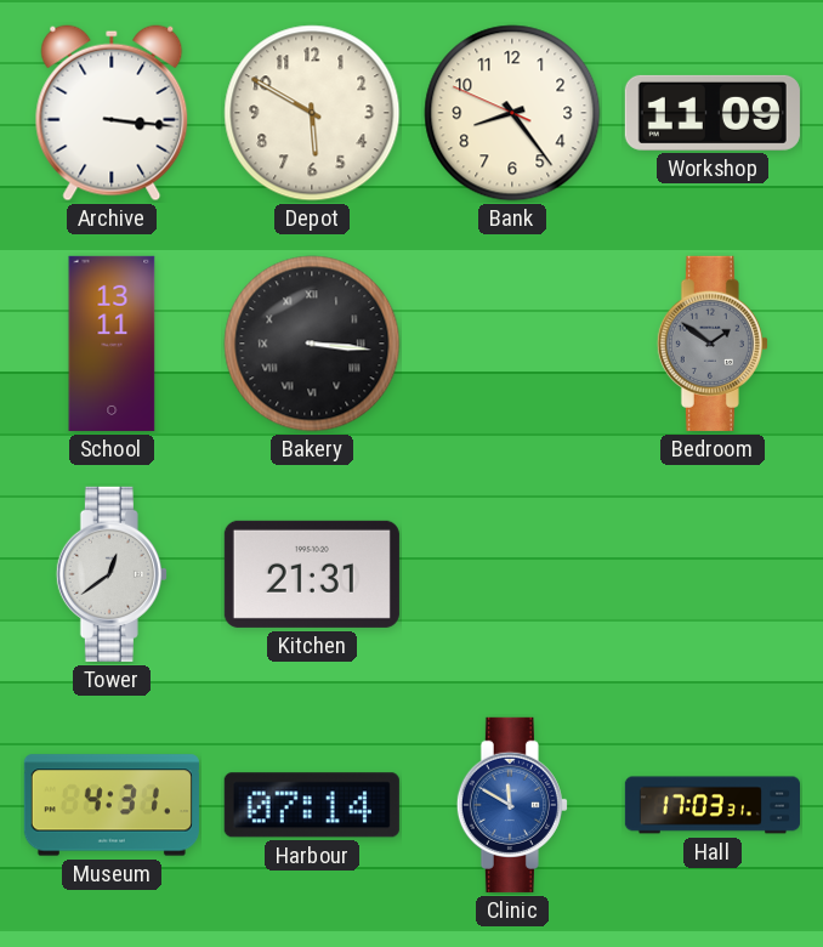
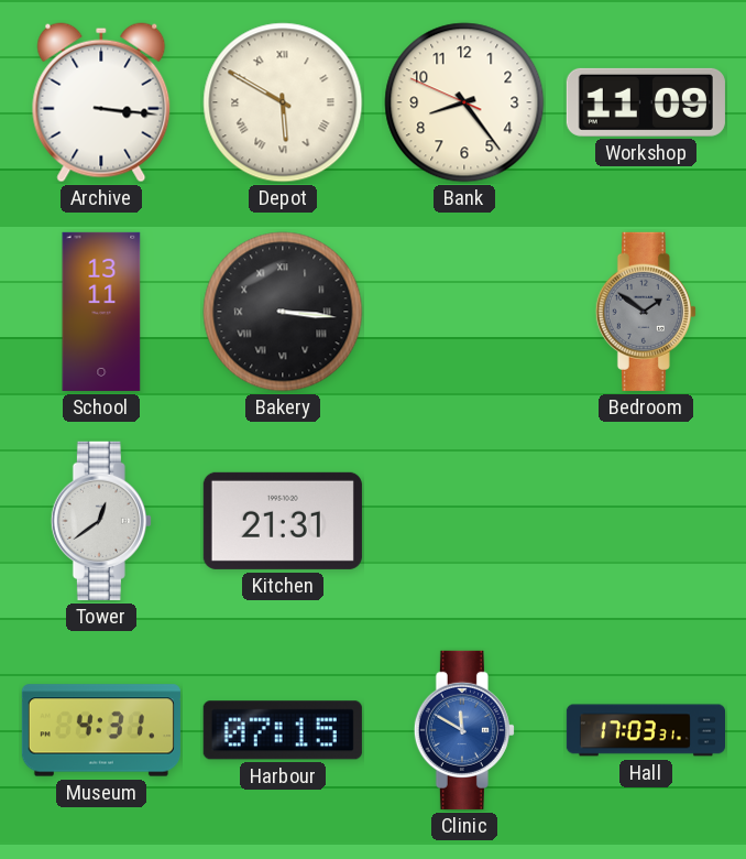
Depot numerals: Arabic -> Roman
Harbour: 07:14 -> 07:15
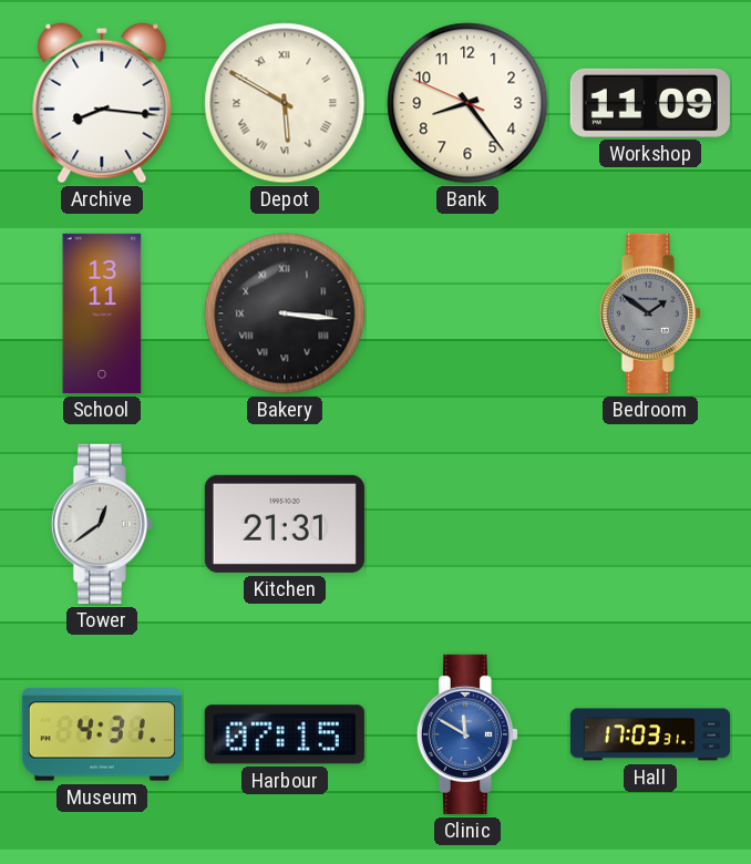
Archive: 3:16 -> 8:16
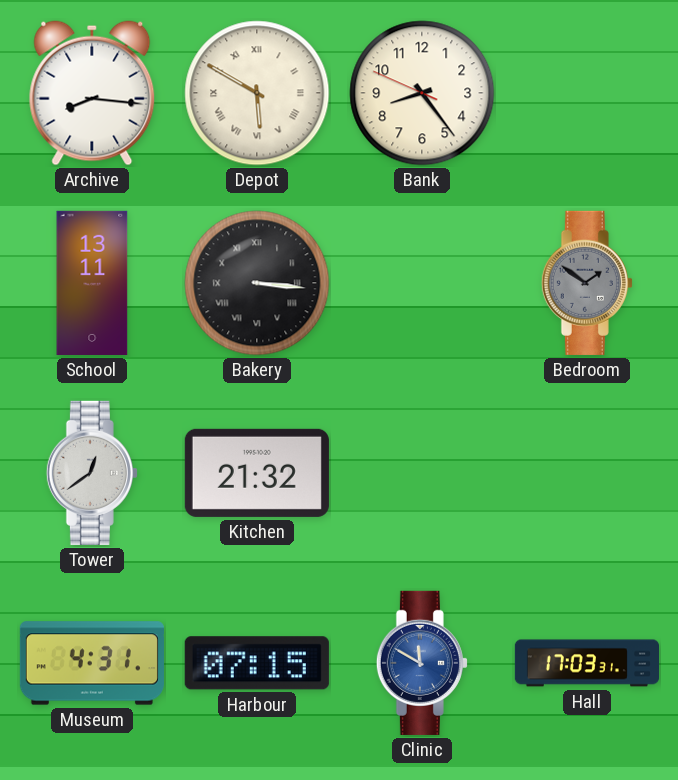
Workshop: 11:09 -> none
Kitchen: 21:31 -> 21:32
